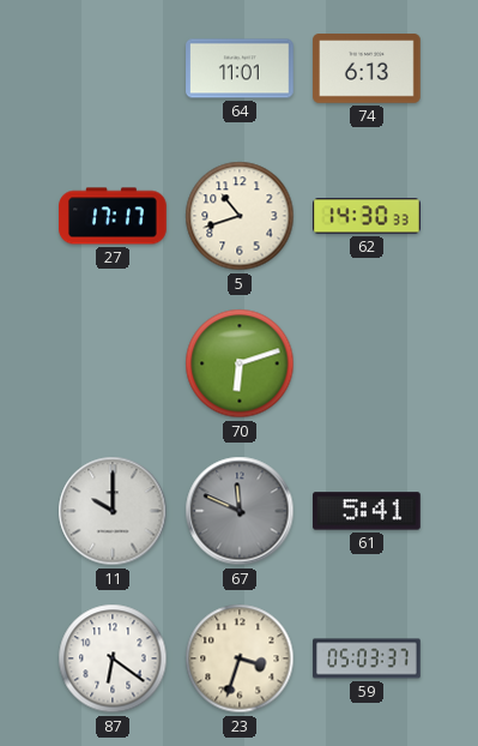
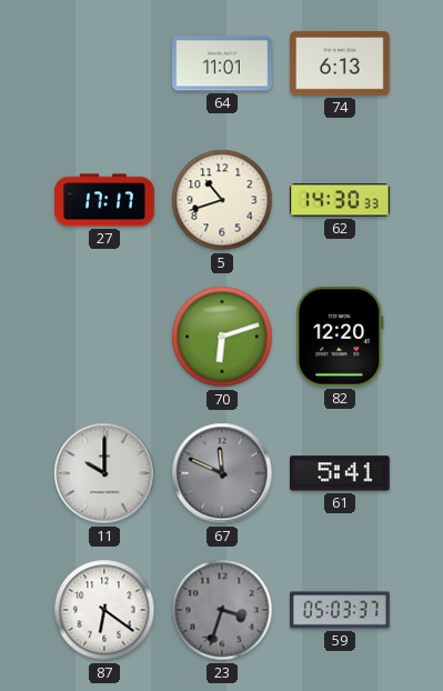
82: none -> 12:20
23 dial: cream -> grey
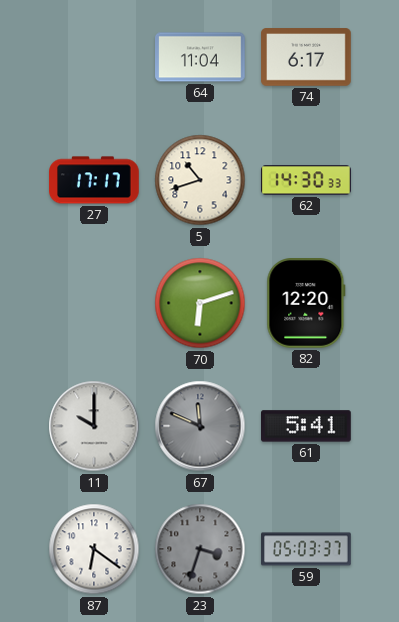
64: 11:01 -> 11:04
74: 6:13 -> 6:17
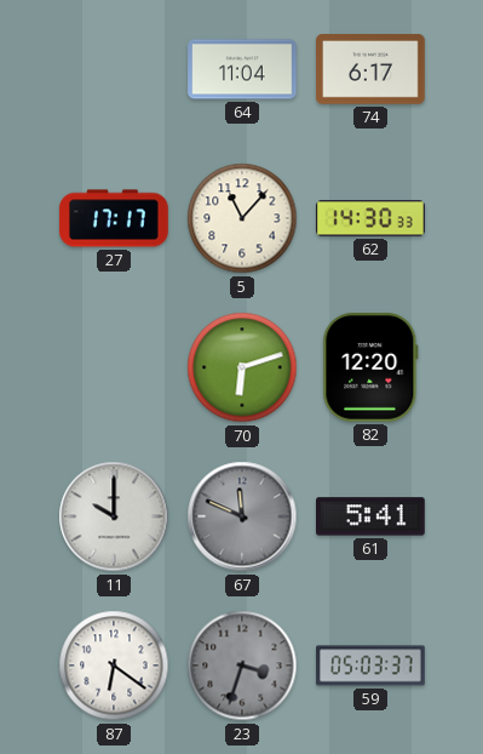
5: 10:42 -> 11:07
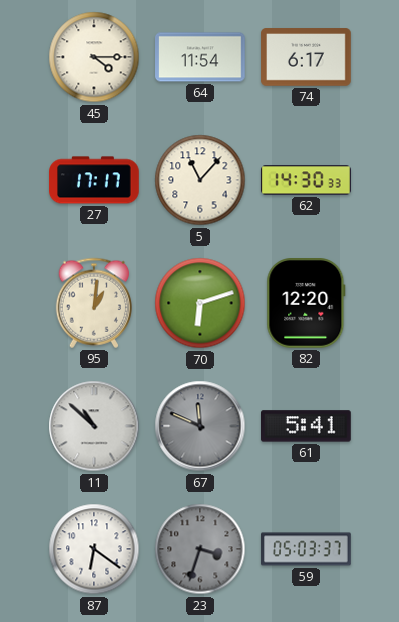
45: none -> 4:15
64: 11:04 -> 11:54
95: none -> 1:01
11: 10:00 -> 10:52
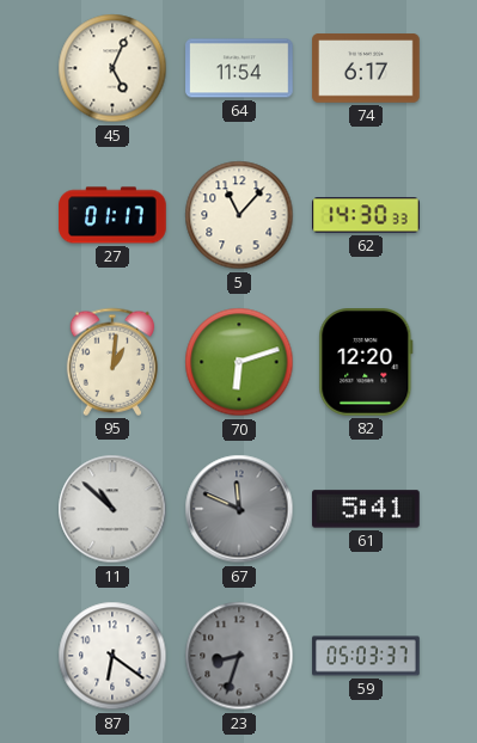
45: 4:15 -> 5:04
27: 17:17 -> 01:17
23: 3:33 -> 8:33
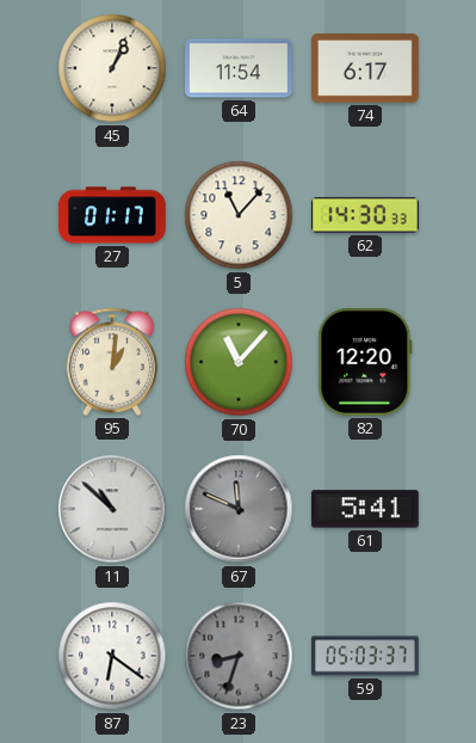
45: 5:04 -> 1:04
70: 6:12 -> 11:07
